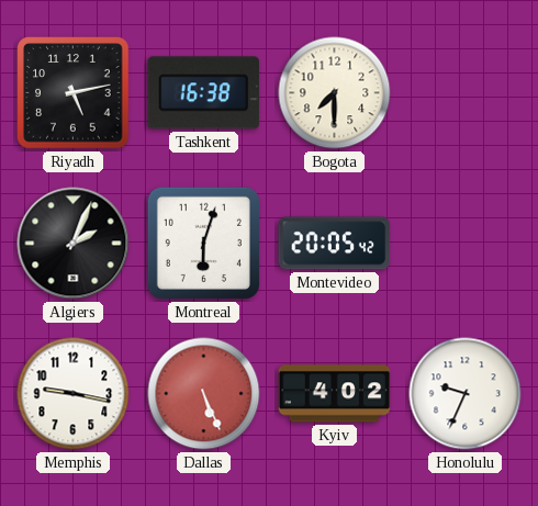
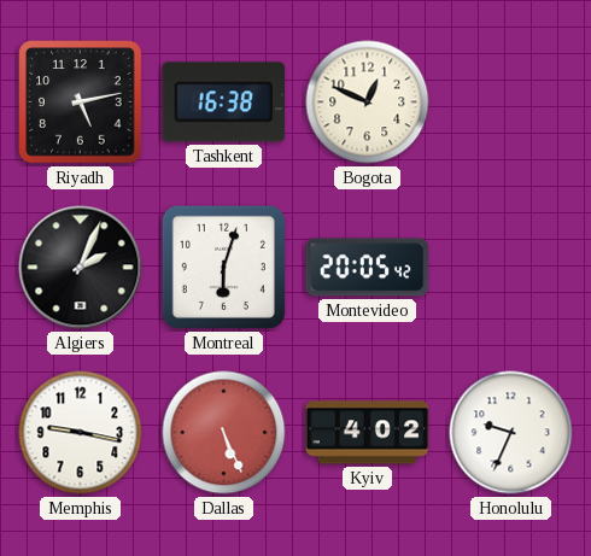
Bogota: 7:30 -> 12:49
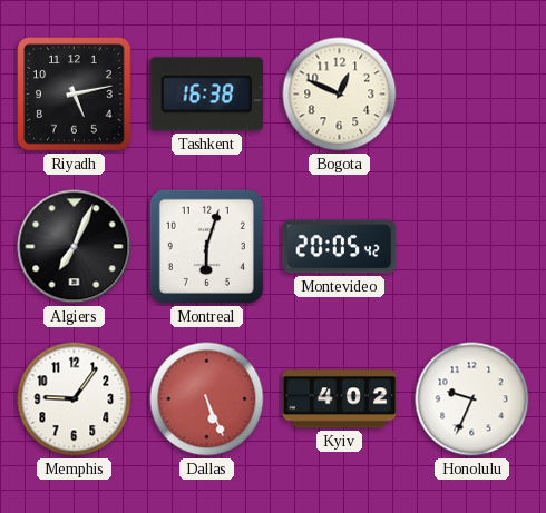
Algiers: 2:04 -> 7:04
Memphis: 9:17 -> 9:06
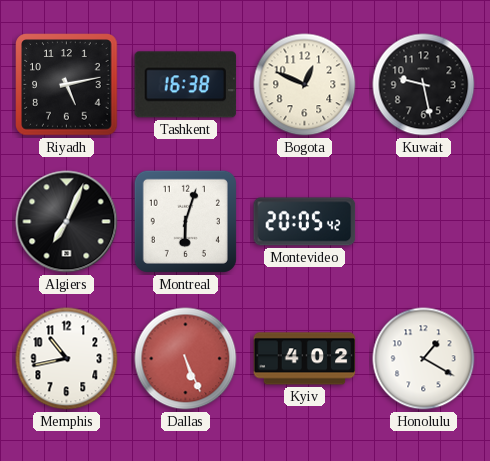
Kuwait: none -> 9:28
Memphis: 9:06 -> 10:43
Honolulu: 9:34 -> 1:20
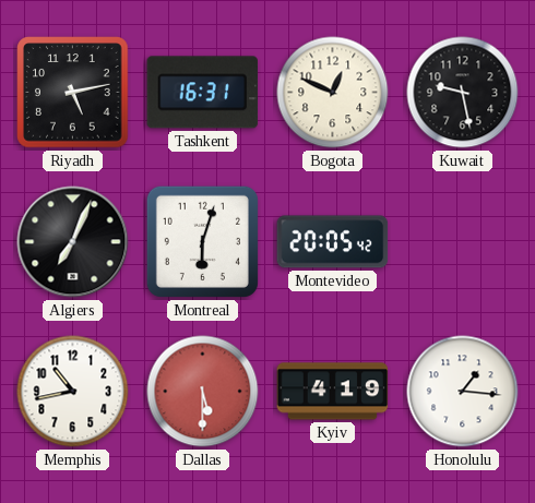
Tashkent: 16:38 -> 16:31
Dallas: 5:26 -> 5:30
Kyiv: 4:02 -> 4:19
Honolulu: 1:20 -> 1:16
